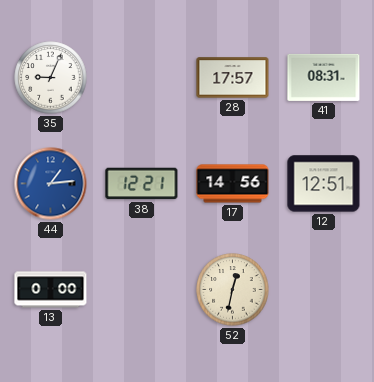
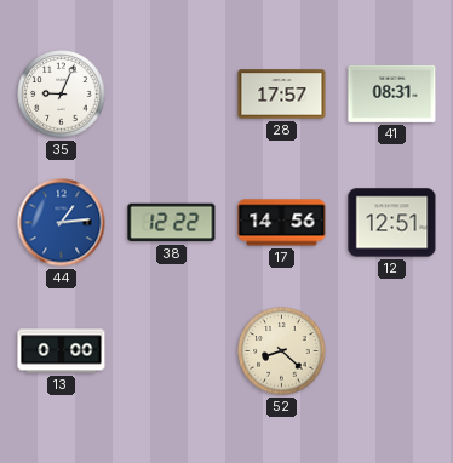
38: 12:21 -> 12:22
52: 12:32 -> 8:22
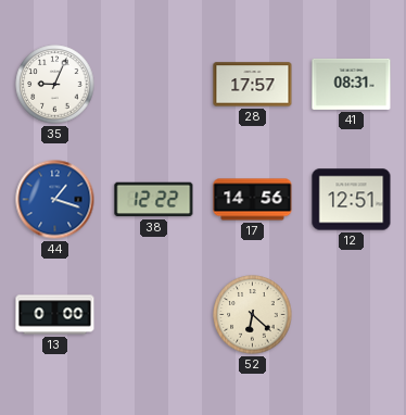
44: 1:14 -> 1:18
52: 8:22 -> 6:22
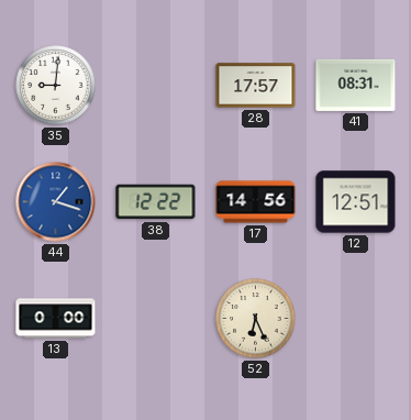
35: 9:04 -> 9:01
52: 6:22 -> 6:26
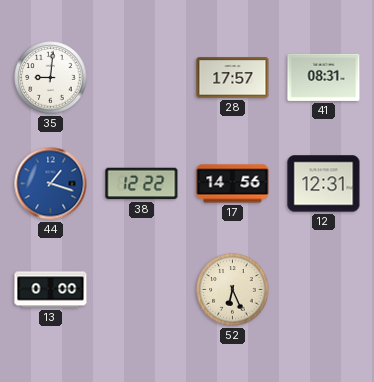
12: 12:51 -> 12:31
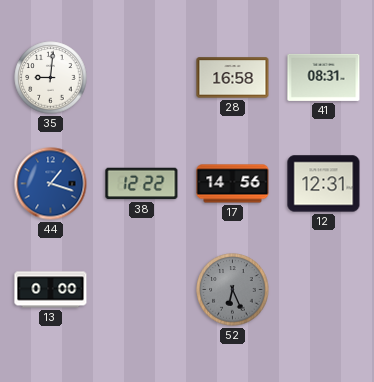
28: 17:57 -> 16:58
52 dial: cream -> grey
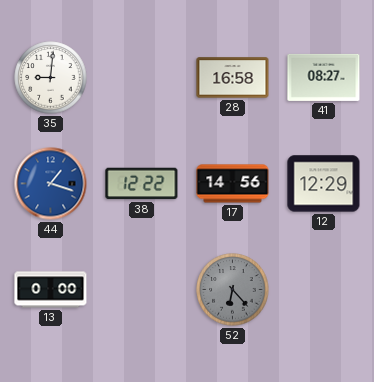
41: 08:31 -> 08:27
12: 12:31 -> 12:29
52: 6:26 -> 6:23
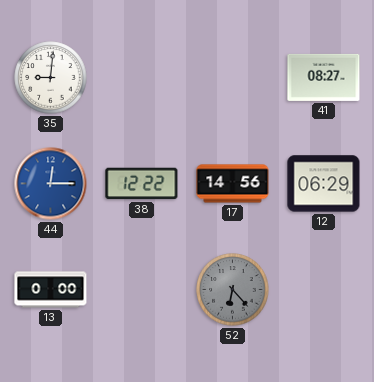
28: 16:58 -> none
44: 1:18 -> 12:15
12: 12:29 -> 06:29
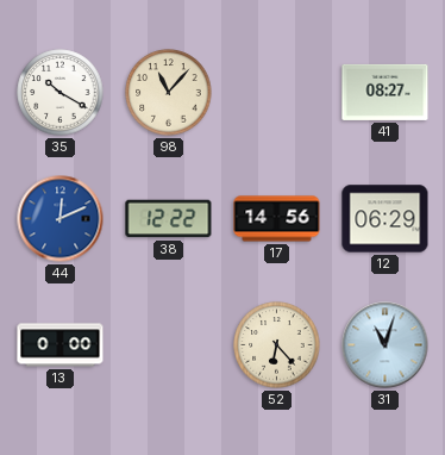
35: 9:01 -> 10:20
98: none -> 11:07
44: 12:15 -> 12:11
52 dial: grey -> cream
31: none -> 11:03
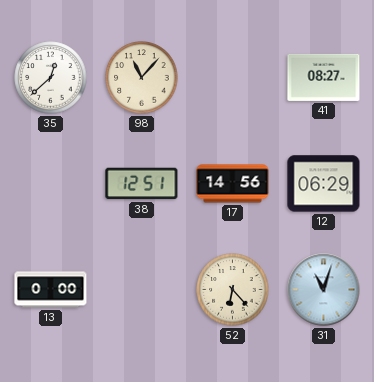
35: 10:20 -> 12:38
44: 12:11 -> none
38: 12:22 -> 12:51
